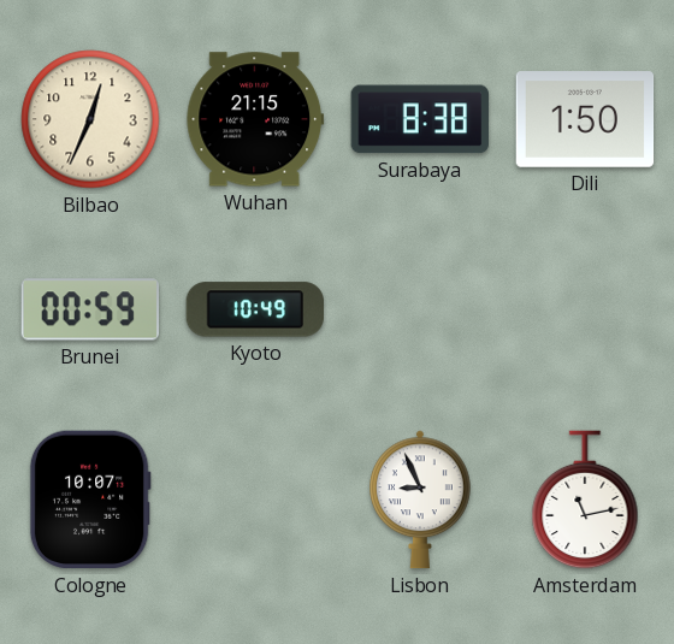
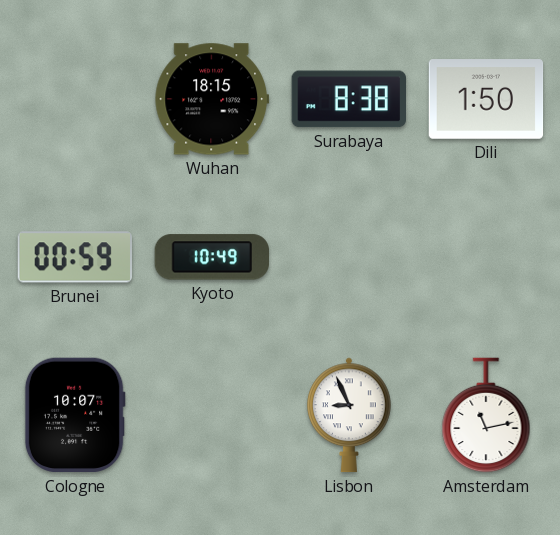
Bilbao: 12:34 -> none
Wuhan: 21:15 -> 18:15
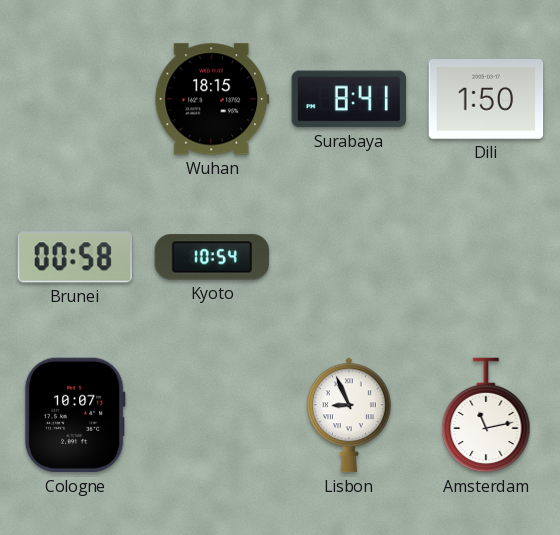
Surabaya: 8:38 -> 8:41
Brunei: 00:59 -> 00:58
Kyoto: 10:49 -> 10:54
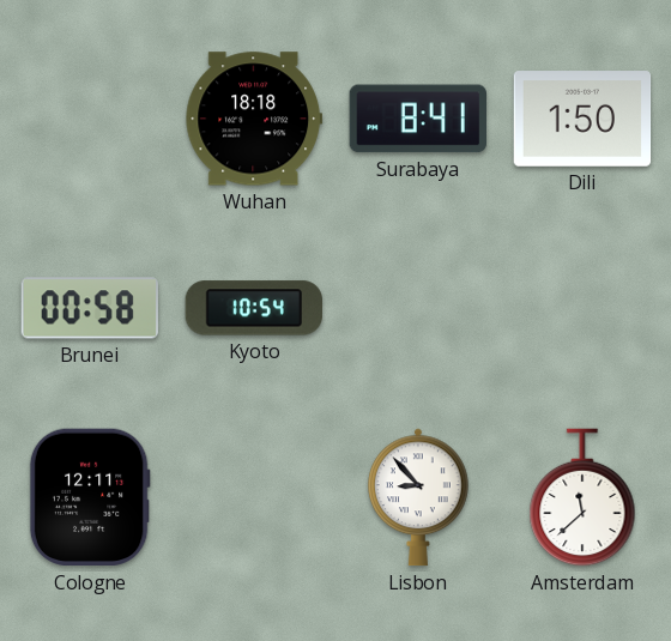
Wuhan: 18:15 -> 18:18
Cologne: 10:07 -> 12:11
Lisbon: 8:56 -> 8:53
Amsterdam: 11:13 -> 11:38
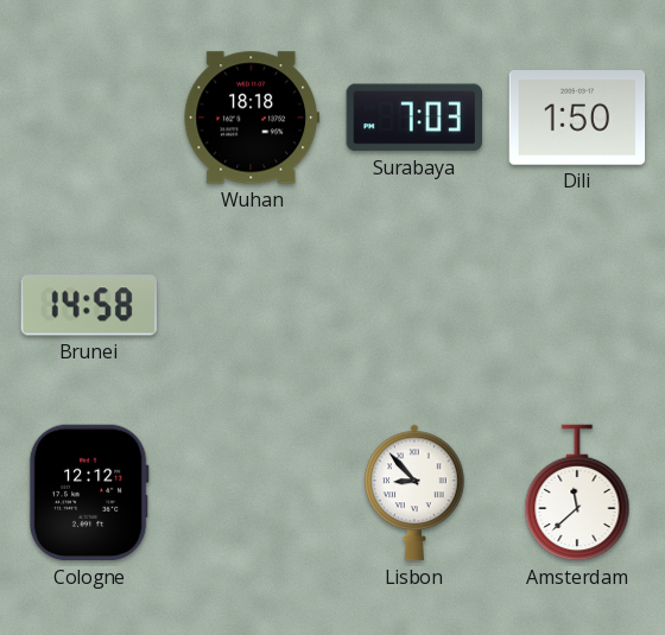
Surabaya: 8:41 -> 7:03
Brunei: 00:58 -> 14:58
Kyoto: 10:54 -> none
Cologne: 12:11 -> 12:12
